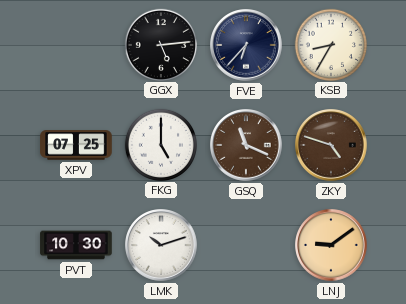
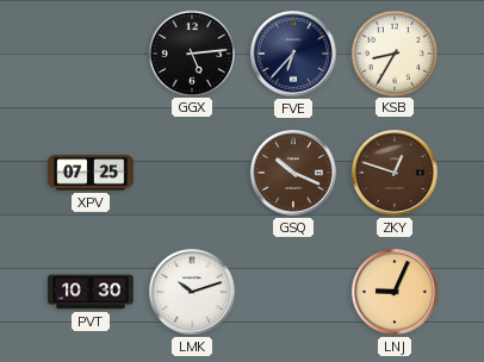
FKG: 5:00 -> none
GSQ: 11:19 -> 10:19
ZKY: 4:48 -> 12:48
LNJ: 9:09 -> 9:04
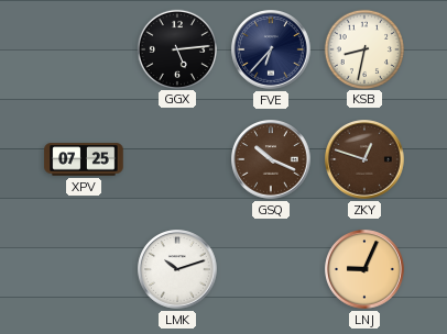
KSB: 8:35 -> 8:32
PVT: 10:30 -> none
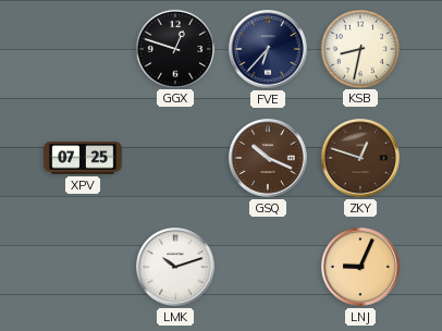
GGX: 5:14 -> 12:48
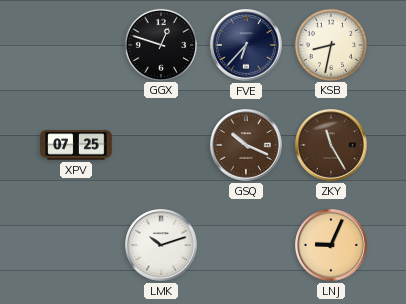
ZKY: 12:48 -> 11:25
